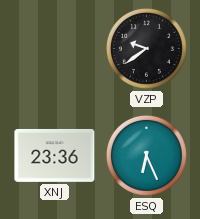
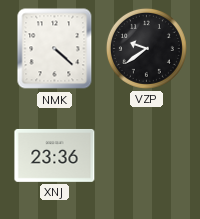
NMK: none -> 4:22
ESQ: 6:26 -> none
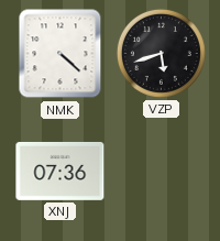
VZP: 9:39 -> 5:42
XNJ: 23:36 -> 07:36
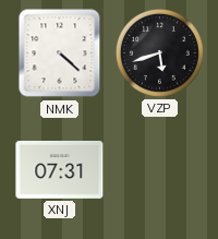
XNJ: 07:36 -> 07:31
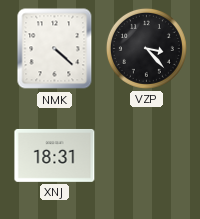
VZP: 5:42 -> 3:23
XNJ: 07:31 -> 18:31
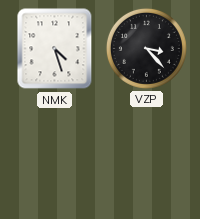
NMK: 4:22 -> 4:27
XNJ: 18:31 -> none
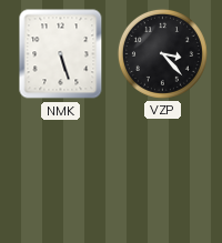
NMK: 4:27 -> 5:27
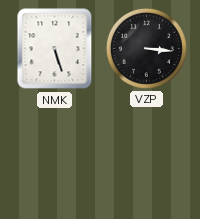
VZP: 3:23 -> 3:16
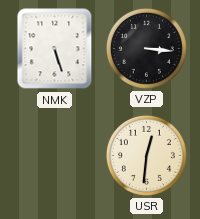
USR: none -> 12:31
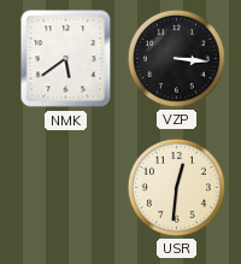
NMK: 5:27 -> 5:39
